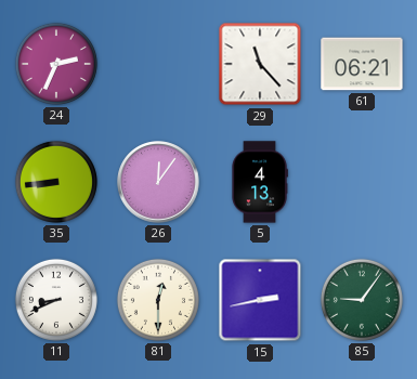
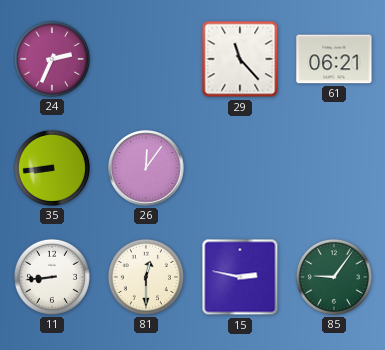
5: 4:13 -> none
11: 8:41 -> 8:44
15: 2:43 -> 2:47
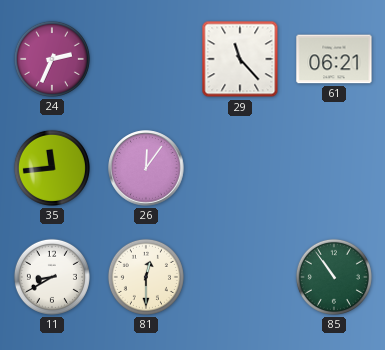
35: 8:44 -> 11:44
11: 8:44 -> 8:40
15: 2:47 -> none
85: 9:06 -> 10:54
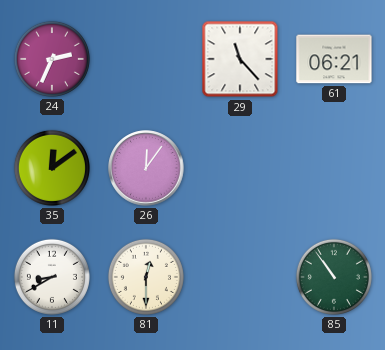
35: 11:44 -> 12:09
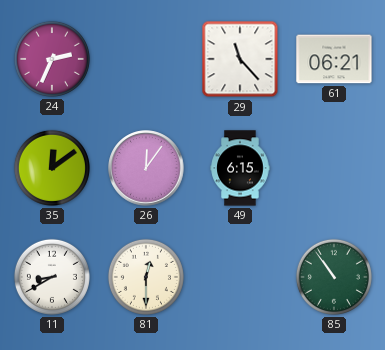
49: none -> 6:15
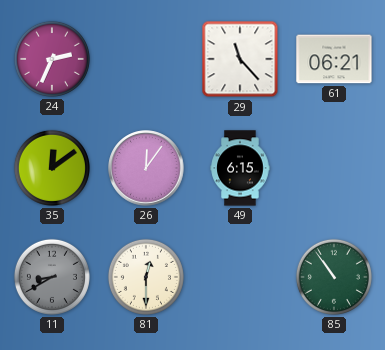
11 dial: white -> grey
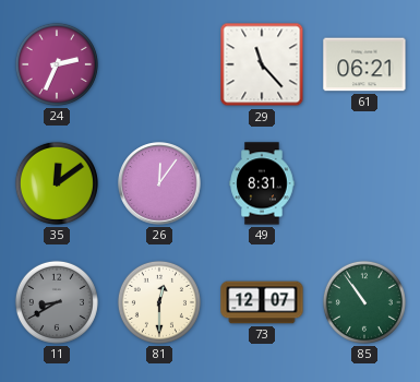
49: 6:15 -> 8:31
73: none -> 12:07
